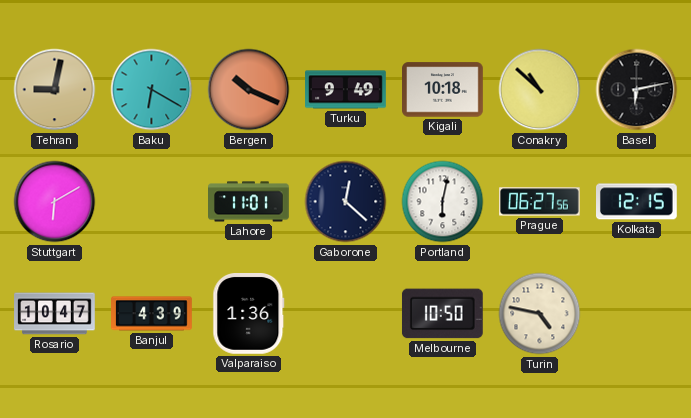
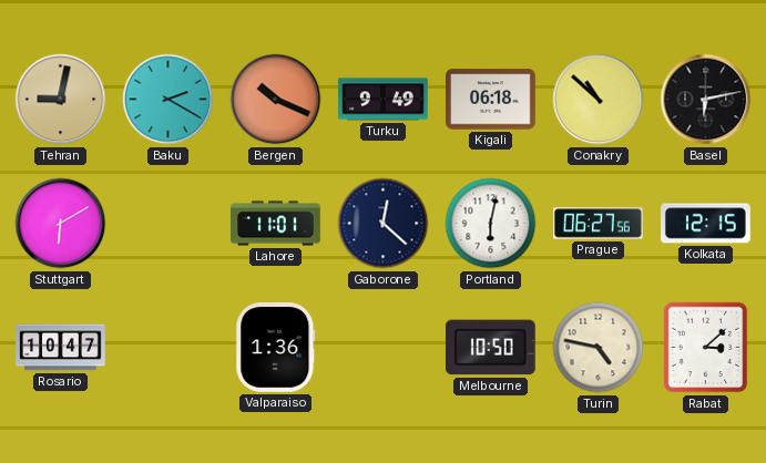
Baku: 6:20 -> 2:20
Kigali: 10:18 -> 06:18
Banjul: 4:39 -> none
Rabat: none -> 3:08
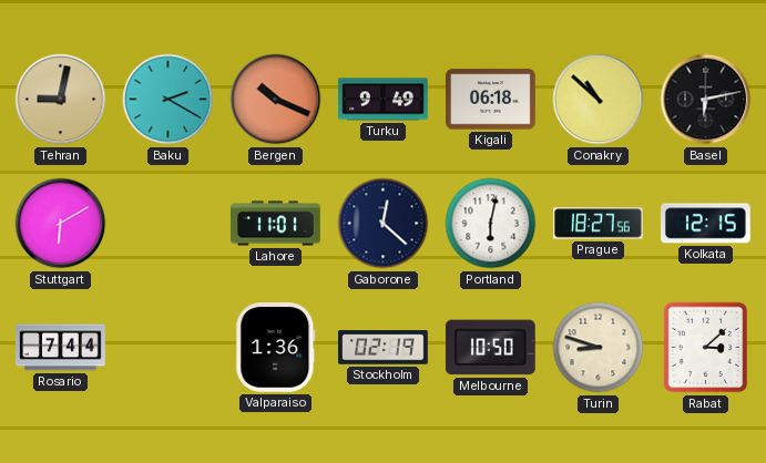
Prague: 06:27 -> 18:27
Rosario: 10:47 -> 7:44
Stockholm: none -> 02:19
Turin: 4:47 -> 8:48
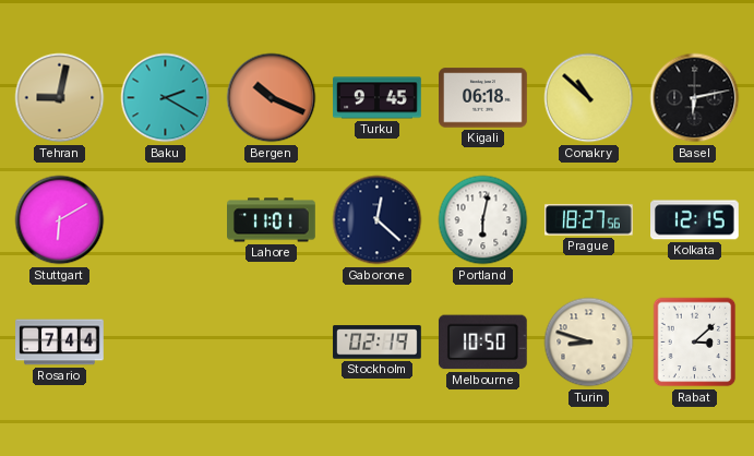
Turku: 9:49 -> 9:45
Valparaiso: 1:36 -> none
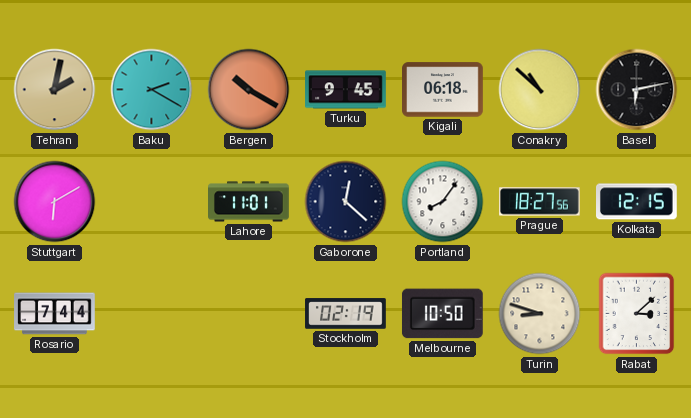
Tehran: 9:02 -> 2:02
Bergen: 10:19 -> 10:20
Portland: 6:02 -> 8:06
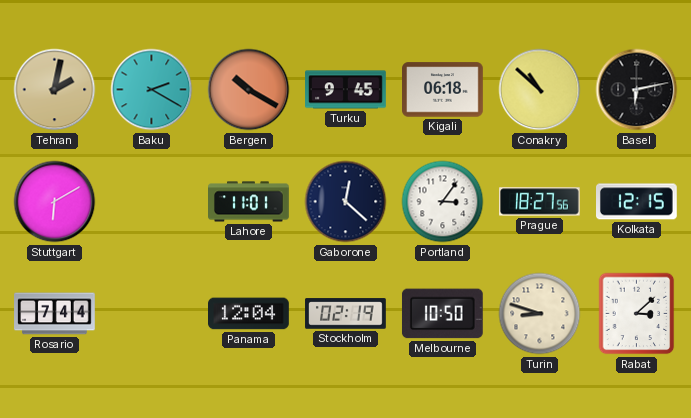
Portland: 8:06 -> 3:06
Panama: none -> 12:04
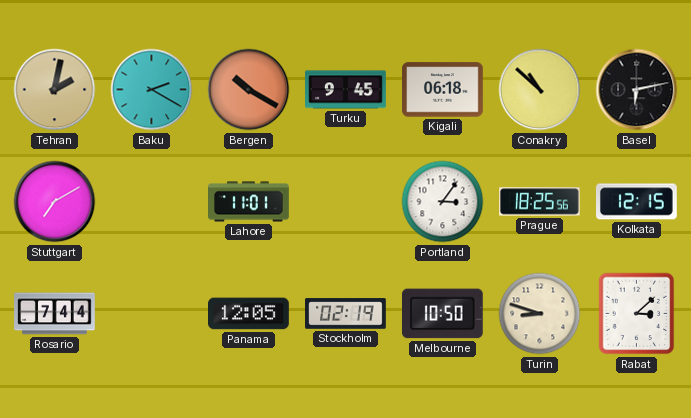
Stuttgart: 6:10 -> 7:10
Gaborone: 12:22 -> none
Prague: 18:27 -> 18:25
Panama: 12:04 -> 12:05
